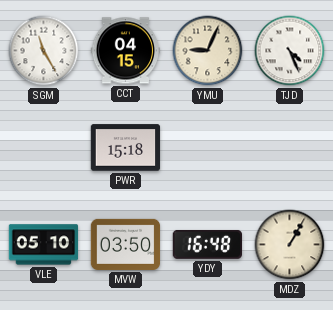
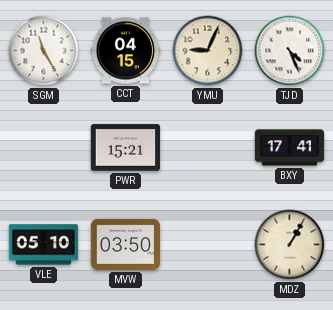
PWR: 15:18 -> 15:21
BXY: none -> 17:41
YDY: 16:48 -> none
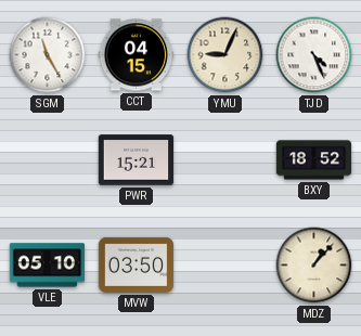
BXY: 17:41 -> 18:52
MDZ: 1:05 -> 1:07
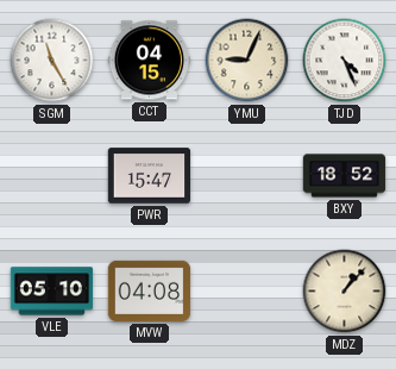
PWR: 15:21 -> 15:47
MVW: 03:50 -> 04:08
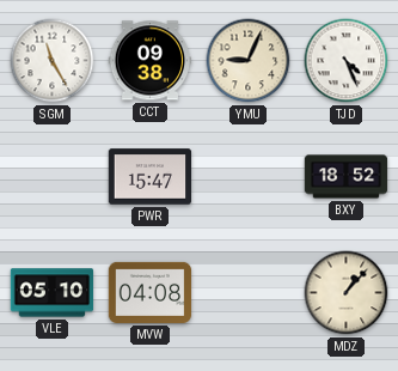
CCT: 04:15 -> 09:38
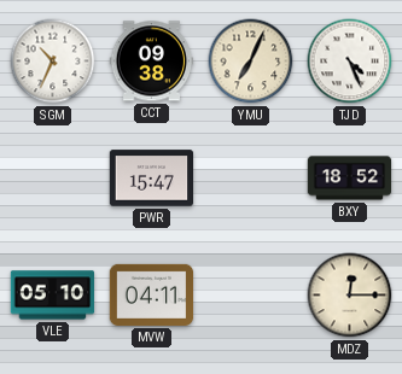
SGM: 11:25 -> 10:34
YMU: 9:04 -> 7:04
MVW: 04:08 -> 04:11
MDZ: 1:07 -> 12:15
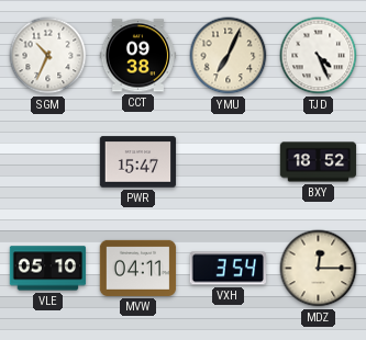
VXH: none -> 3:54
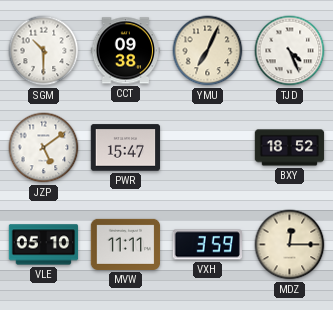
SGM: 10:34 -> 10:30
JZP: none -> 5:09
MVW: 04:11 -> 11:11
VXH: 3:54 -> 3:59
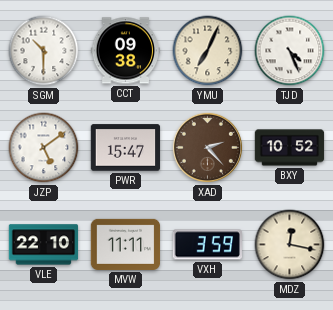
XAD: none -> 2:23
BXY: 18:52 -> 10:52
VLE: 05:10 -> 22:10
MDZ: 12:15 -> 12:17
